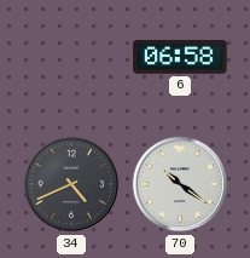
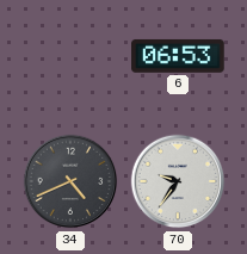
6: 06:58 -> 06:53
70: 10:21 -> 9:36
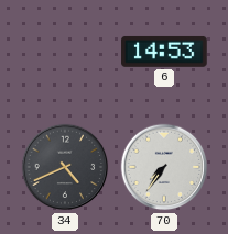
6: 06:53 -> 14:53
70: 9:36 -> 7:36
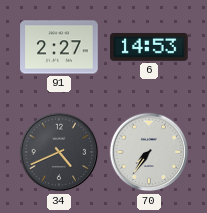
91: none -> 2:27
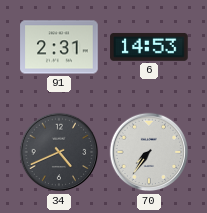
91: 2:27 -> 2:31
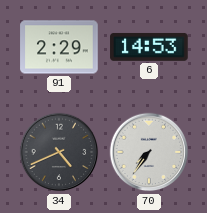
91: 2:31 -> 2:29
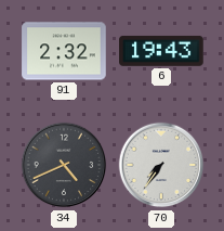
91: 2:29 -> 2:32
6: 14:53 -> 19:43
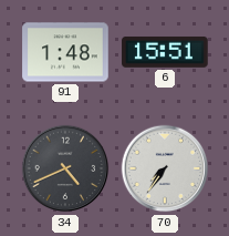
91: 2:32 -> 1:48
6: 19:43 -> 15:51
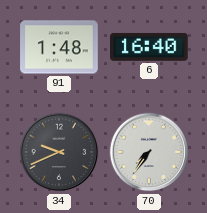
6: 15:51 -> 16:40
34: 4:41 -> 9:41
